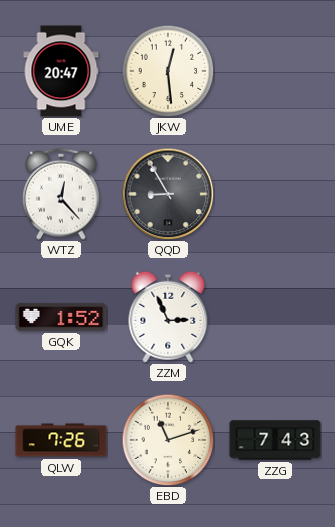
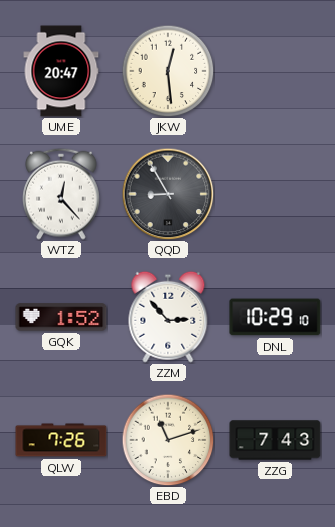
ZZM: 2:56 -> 2:53
DNL: none -> 10:29
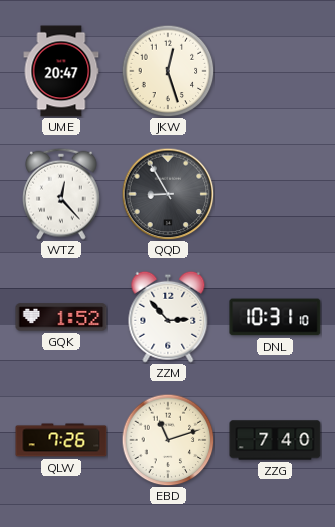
JKW: 12:29 -> 12:27
DNL: 10:29 -> 10:31
ZZG: 7:43 -> 7:40
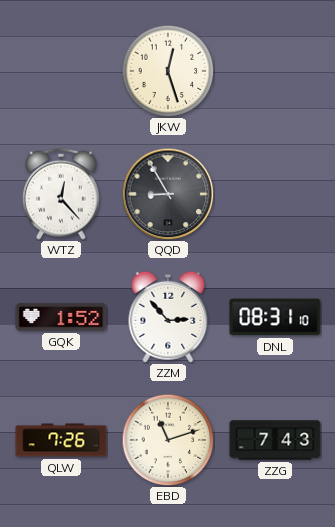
UME: 20:47 -> none
DNL: 10:31 -> 08:31
ZZG: 7:40 -> 7:43
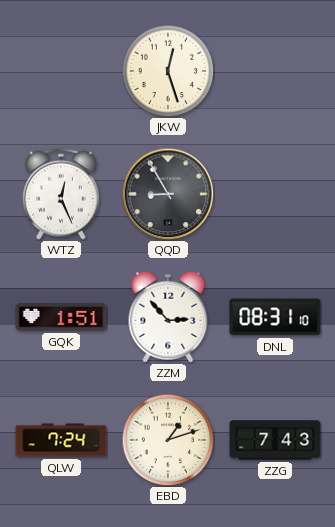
WTZ: 12:23 -> 12:26
GQK: 1:52 -> 1:51
QLW: 7:26 -> 7:24
EBD: 11:12 -> 1:12
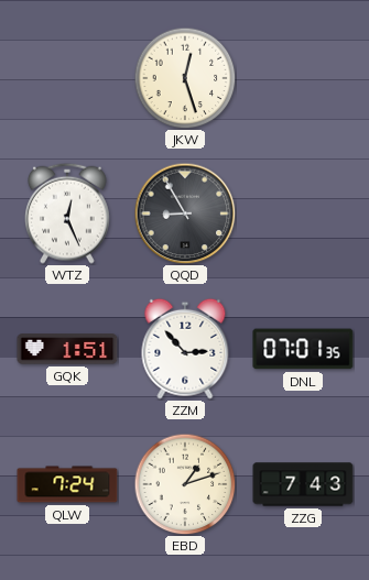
DNL: 08:31 -> 07:01
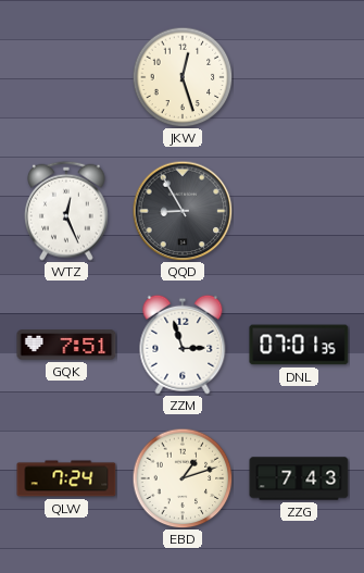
GQK: 1:51 -> 7:51
ZZM: 2:53 -> 2:57
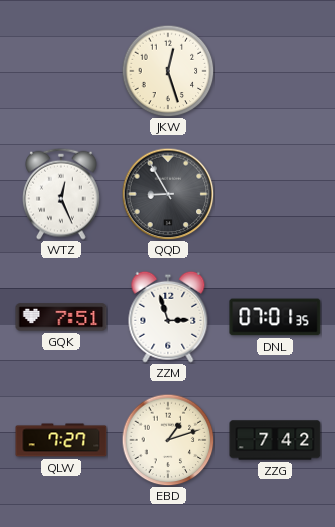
QLW: 7:24 -> 7:27
ZZG: 7:43 -> 7:42
